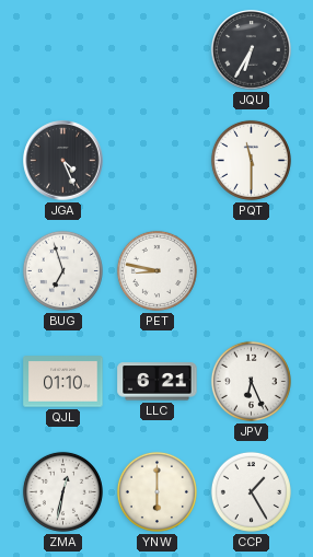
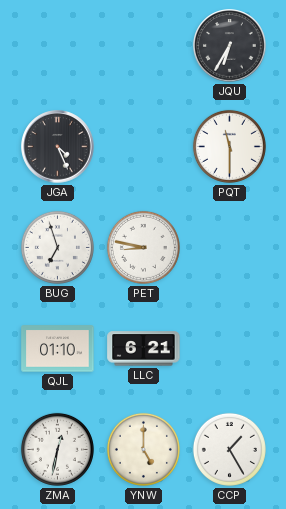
JPV: 6:26 -> none
YNW: 6:00 -> 5:00
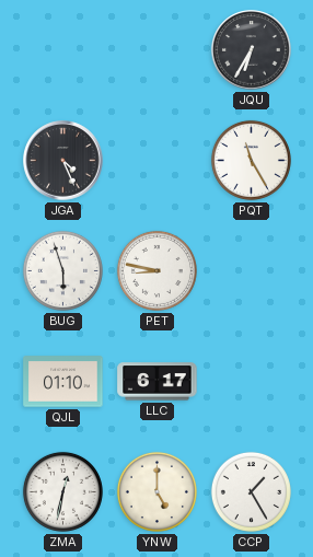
PQT: 11:30 -> 11:25
BUG: 6:57 -> 5:57
LLC: 6:21 -> 6:17
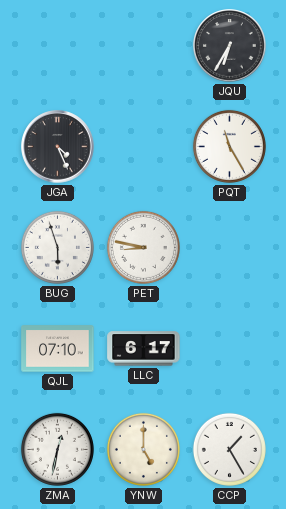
QJL: 01:10 -> 07:10
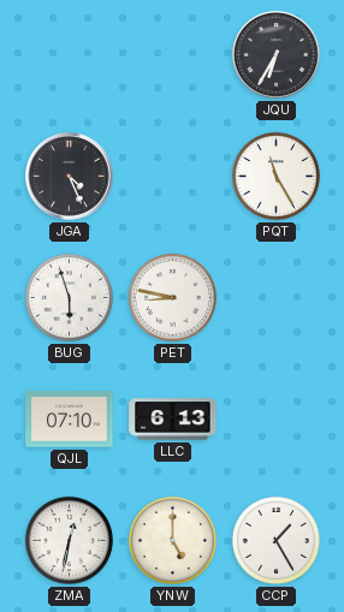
LLC: 6:17 -> 6:13
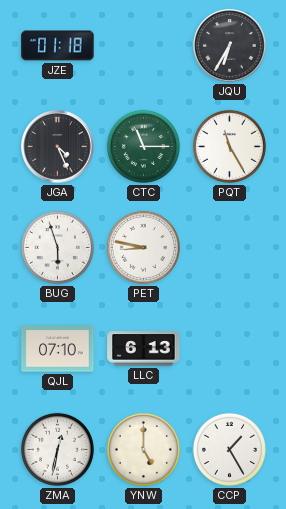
JZE: none -> 01:18
CTC: none -> 11:15
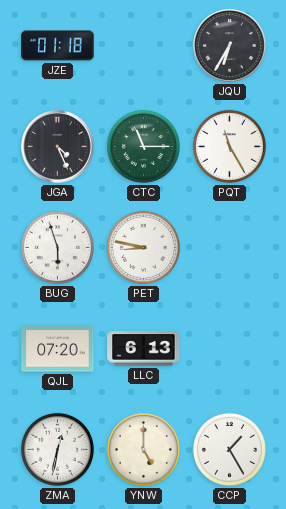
QJL: 07:10 -> 07:20
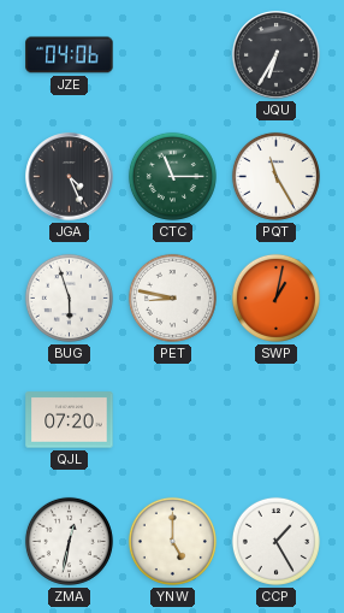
JZE: 01:18 -> 04:06
SWP: none -> 1:02
LLC: 6:13 -> none
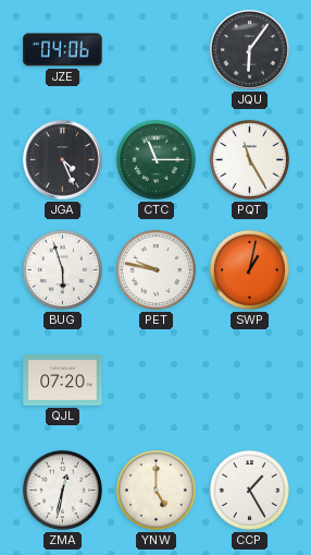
JQU: 6:35 -> 6:06
PET: 8:47 -> 9:47
